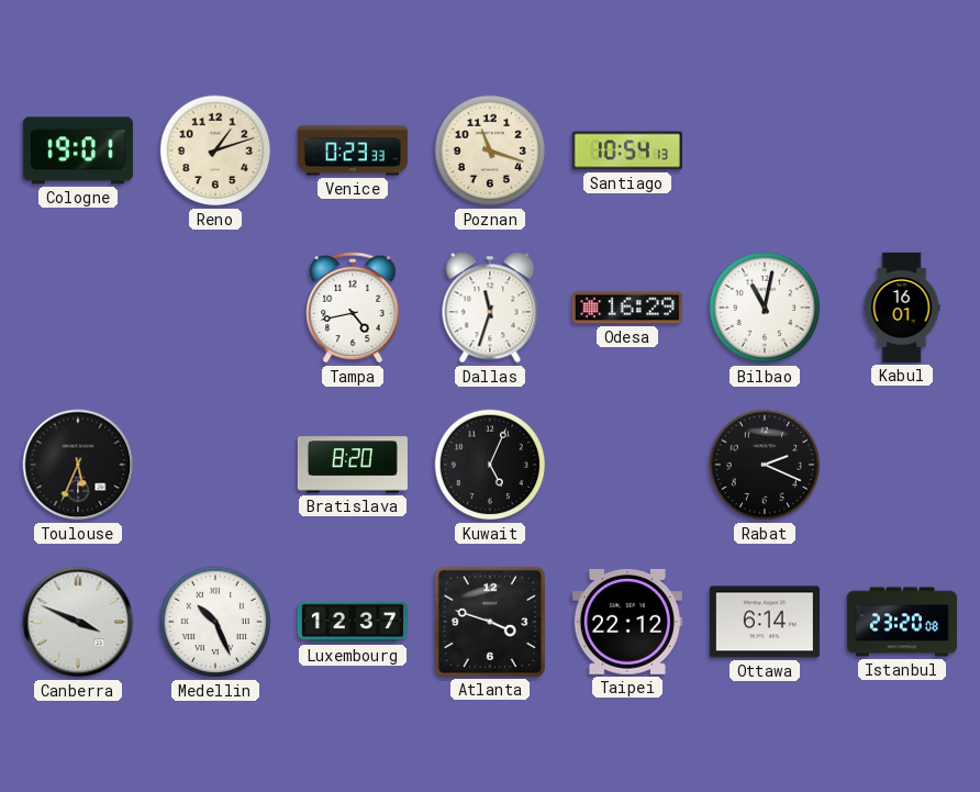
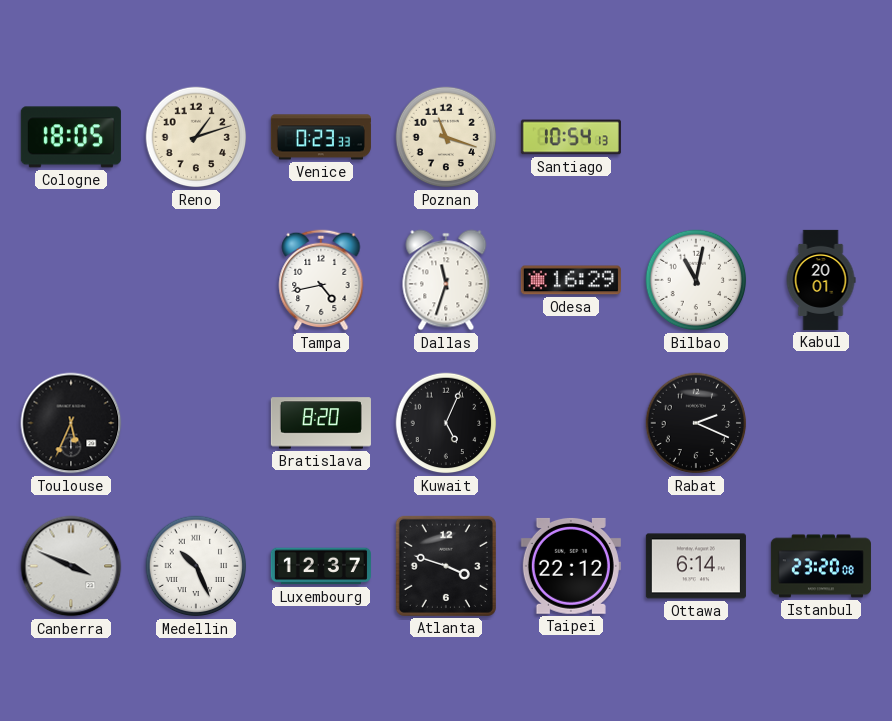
Cologne: 19:01 -> 18:05
Kabul: 16:01 -> 20:01
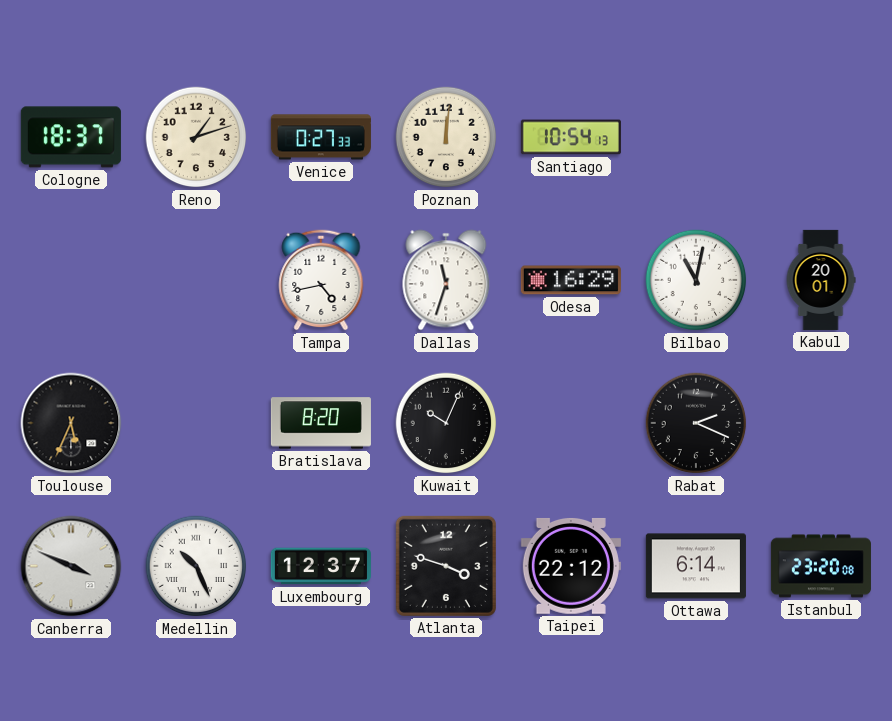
Cologne: 18:05 -> 18:37
Venice: 0:23 -> 0:27
Poznan: 11:18 -> 12:01
Kuwait: 5:04 -> 10:04
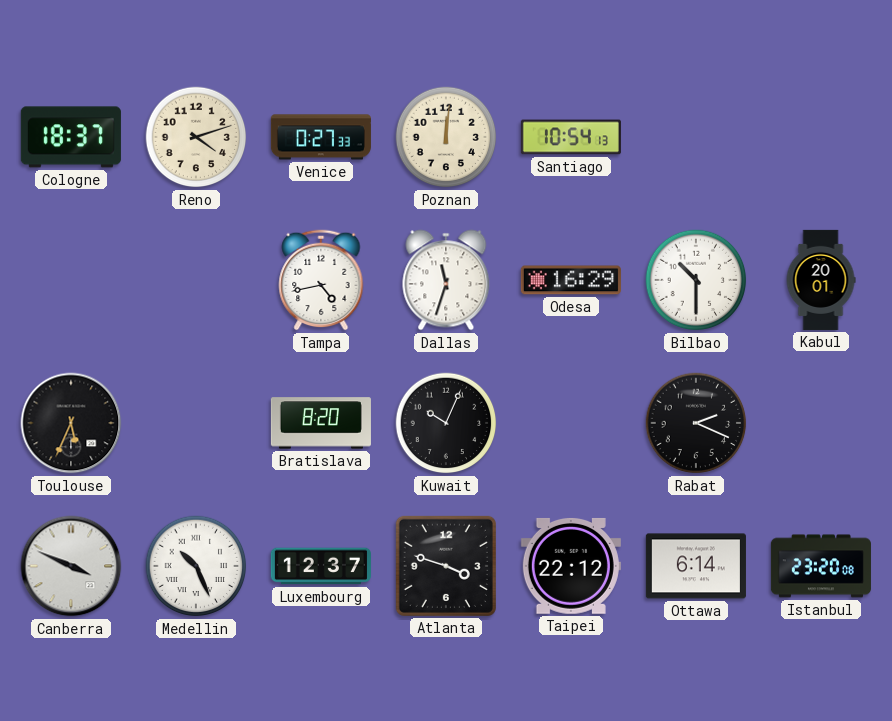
Reno: 1:12 -> 4:12
Bilbao: 11:02 -> 10:30
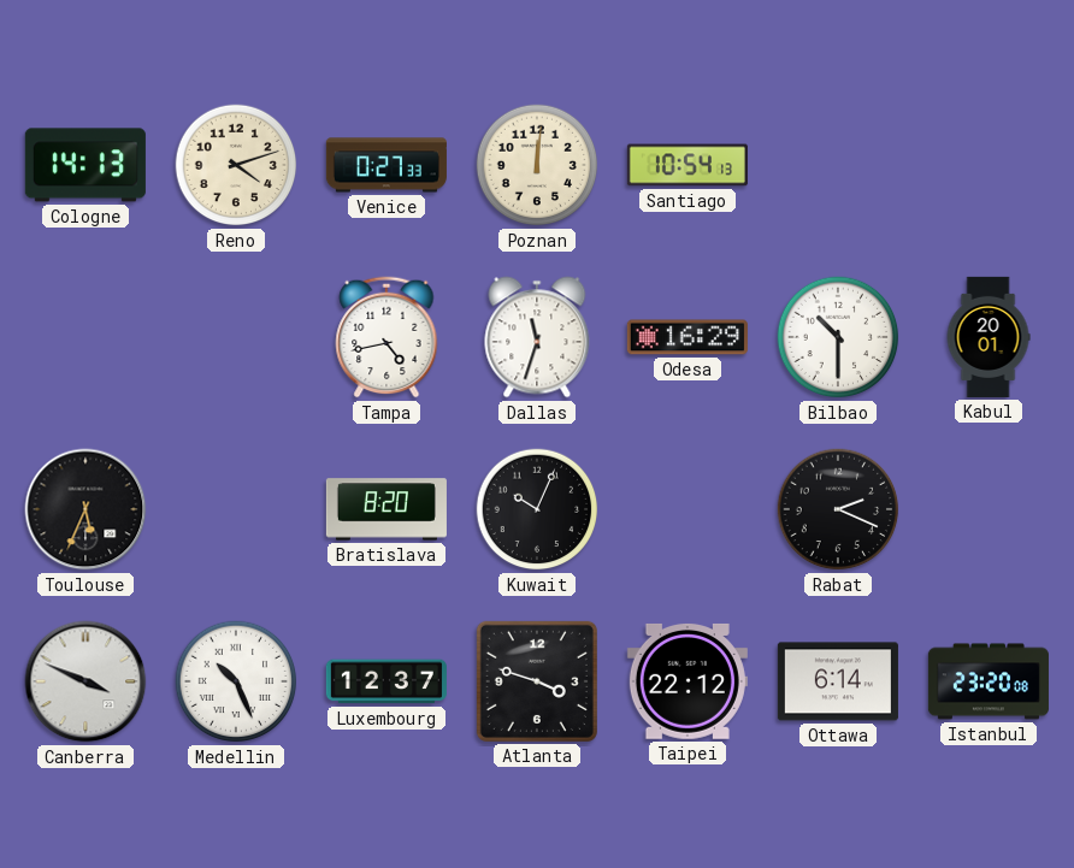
Cologne: 18:37 -> 14:13
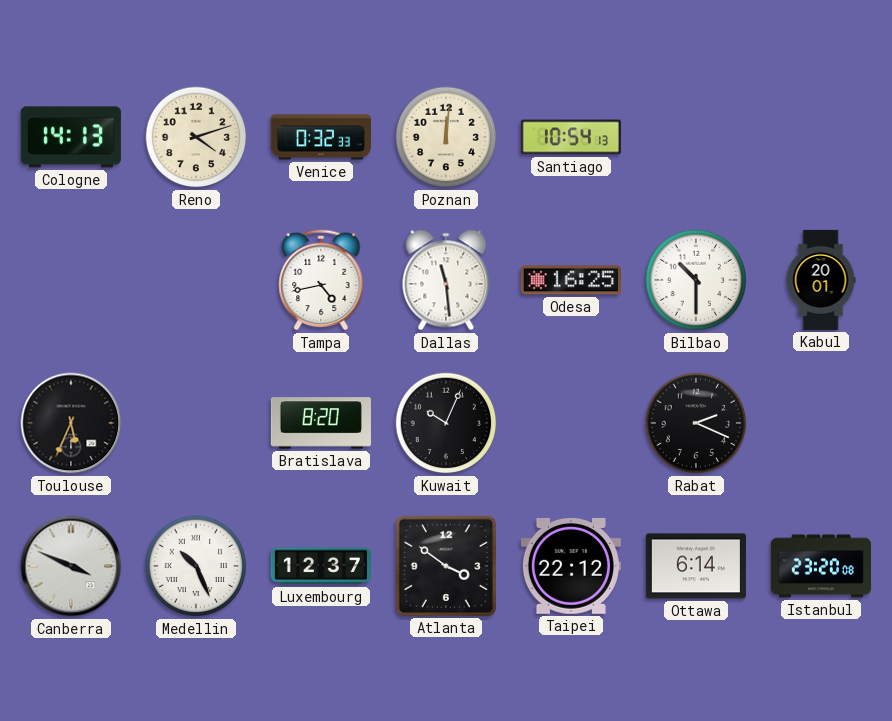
Venice: 0:27 -> 0:32
Dallas: 11:33 -> 11:29
Odesa: 16:29 -> 16:25
Atlanta: 3:48 -> 3:51
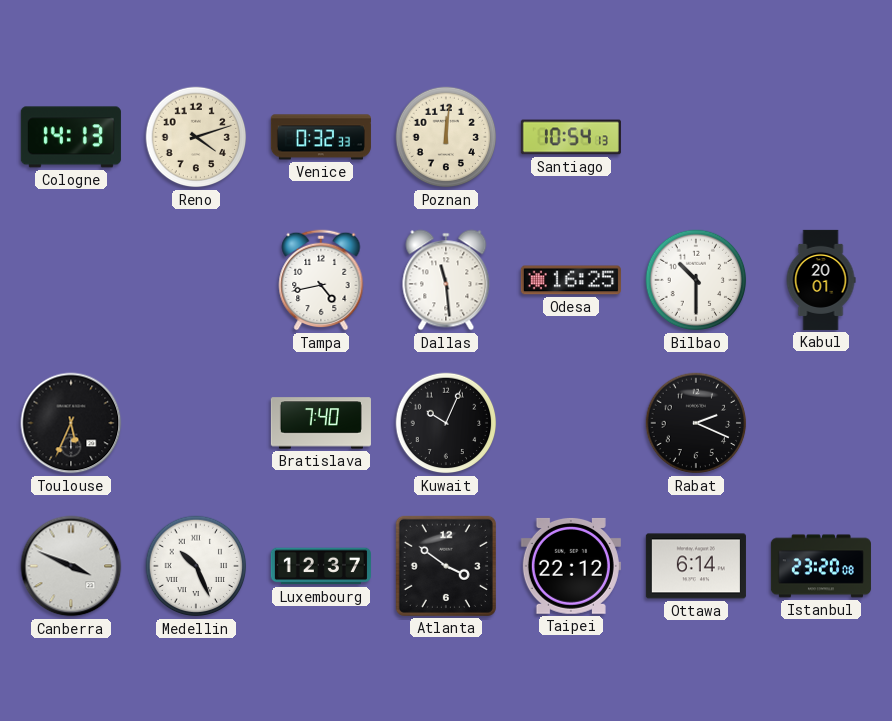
Bratislava: 8:20 -> 7:40
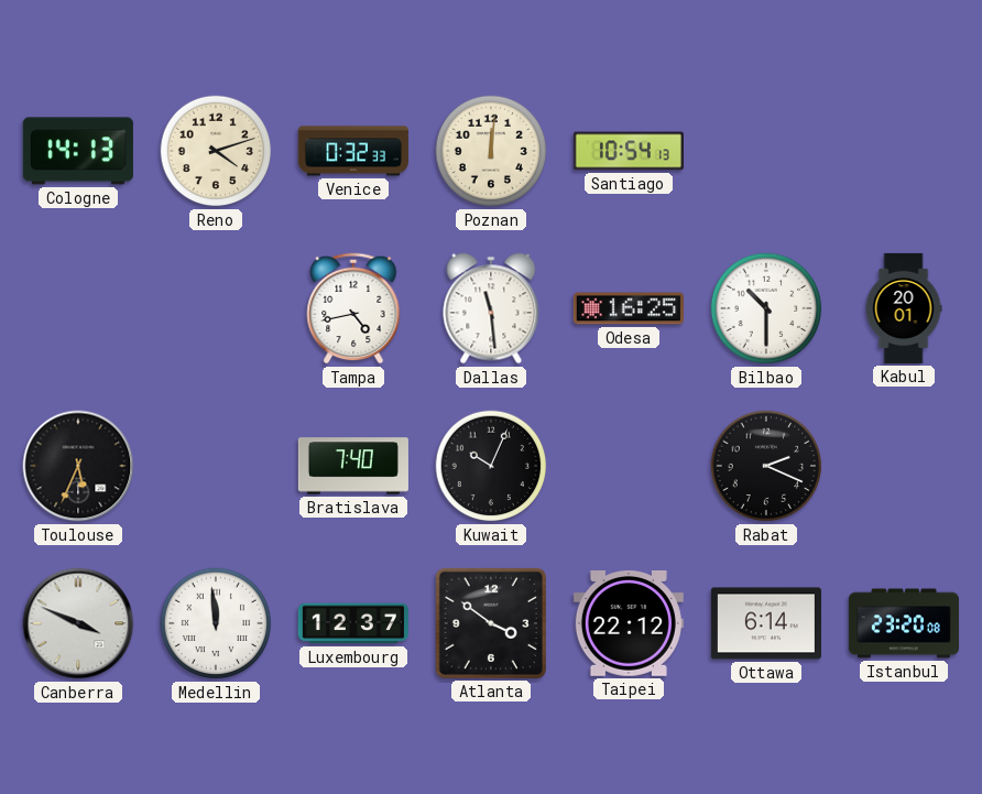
Medellin: 10:26 -> 11:59
